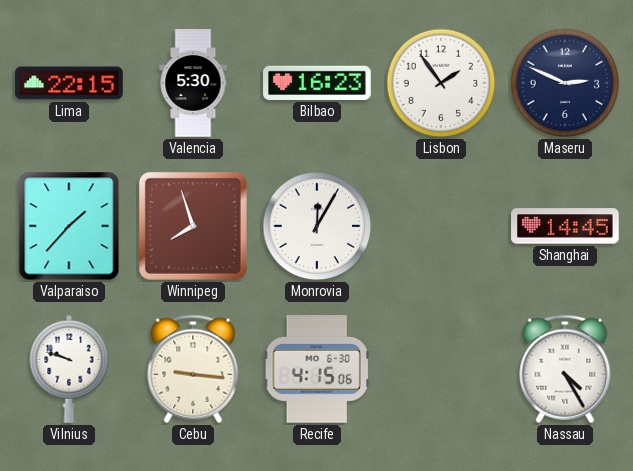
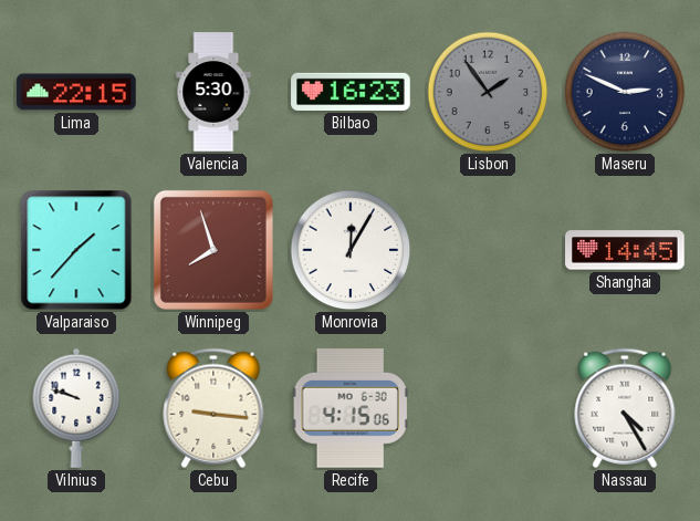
Lisbon dial: white -> grey
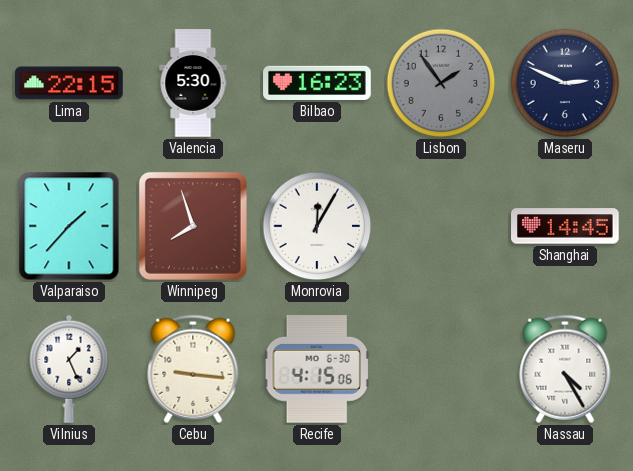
Vilnius: 9:48 -> 1:26
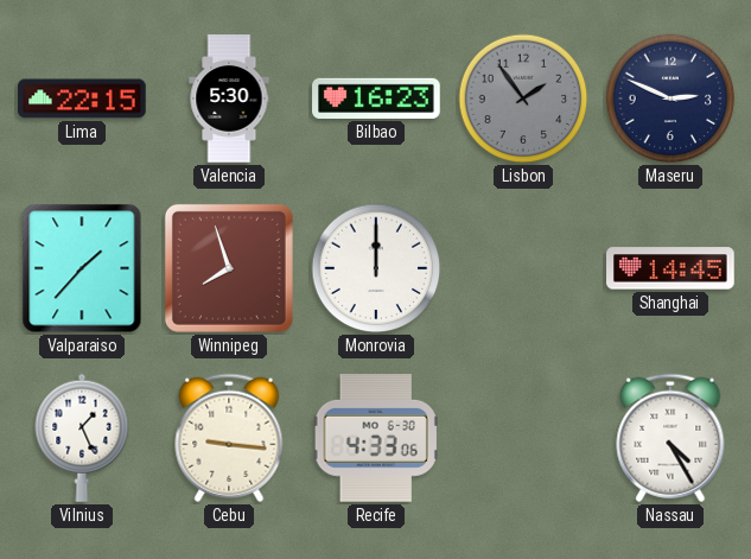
Monrovia: 12:05 -> 12:00
Recife: 4:15 -> 4:33
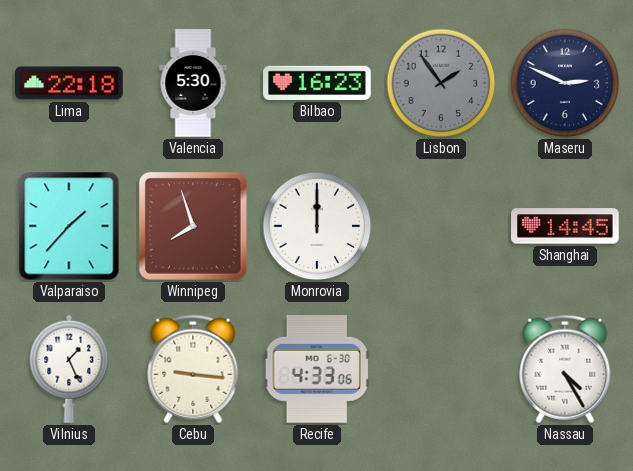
Lima: 22:15 -> 22:18
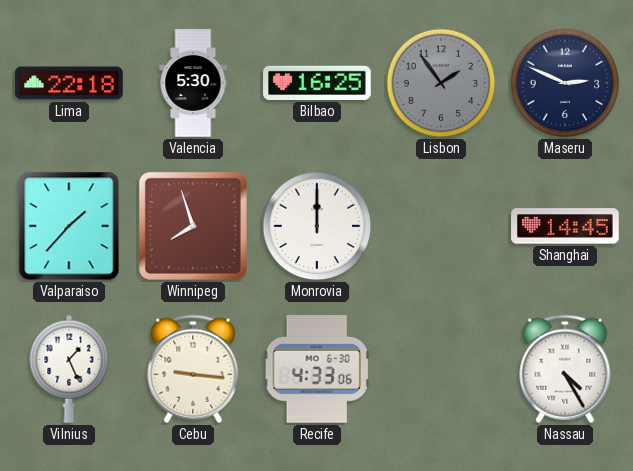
Bilbao: 16:23 -> 16:25
